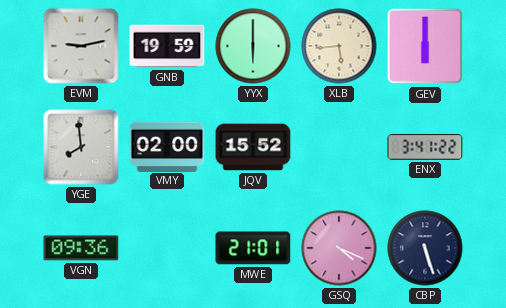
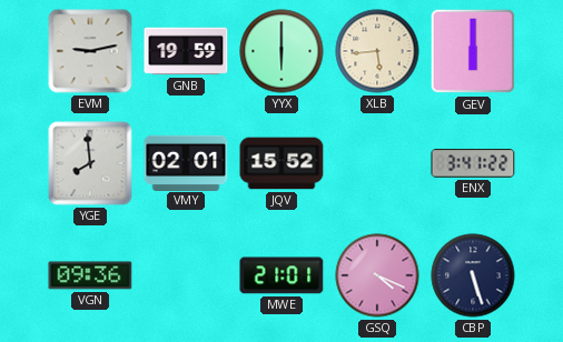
VMY: 02:00 -> 02:01
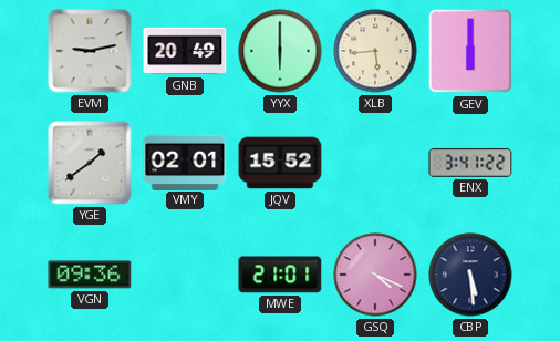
GNB: 19:59 -> 20:49
YGE: 7:59 -> 1:39
CBP: 5:27 -> 5:29
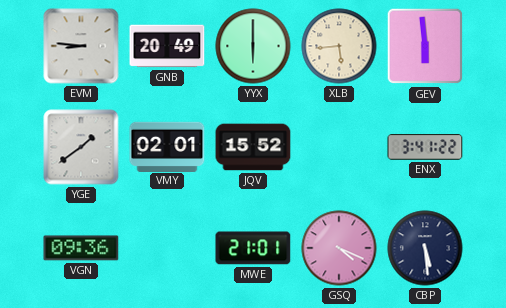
EVM: 9:13 -> 8:46
GEV: 6:00 -> 5:59
